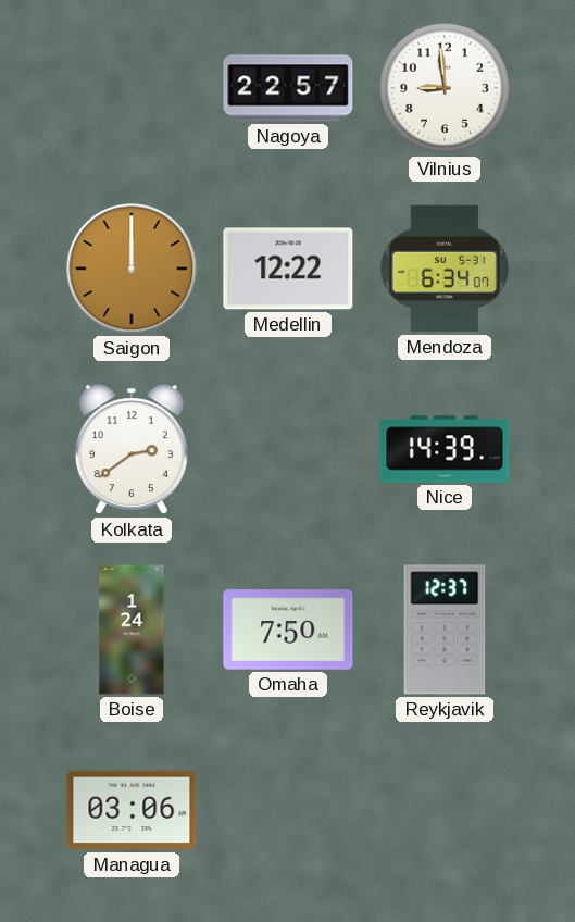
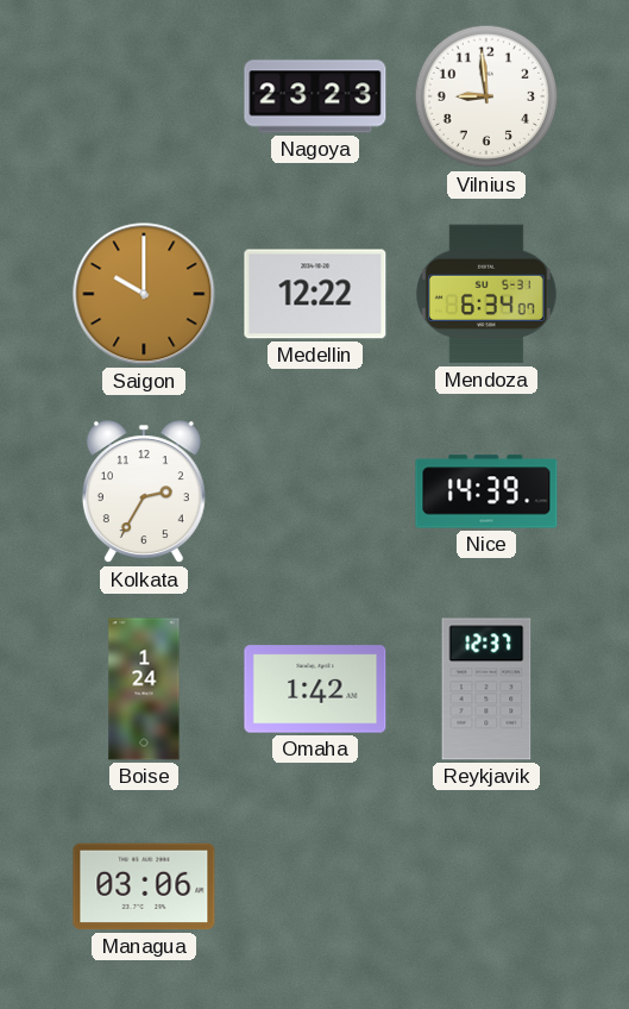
Nagoya: 22:57 -> 23:23
Saigon: 12:00 -> 10:00
Kolkata: 2:39 -> 2:35
Omaha: 7:50 -> 1:42
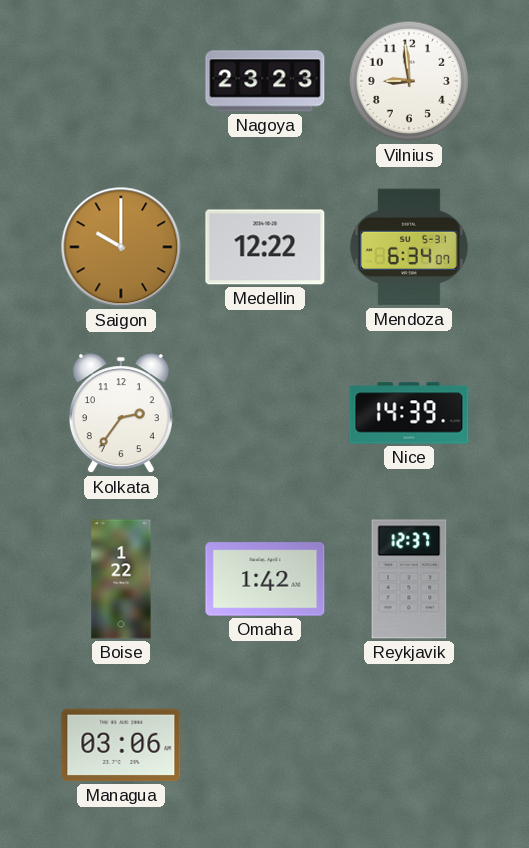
Kolkata: 2:35 -> 2:36
Boise: 1:24 -> 1:22
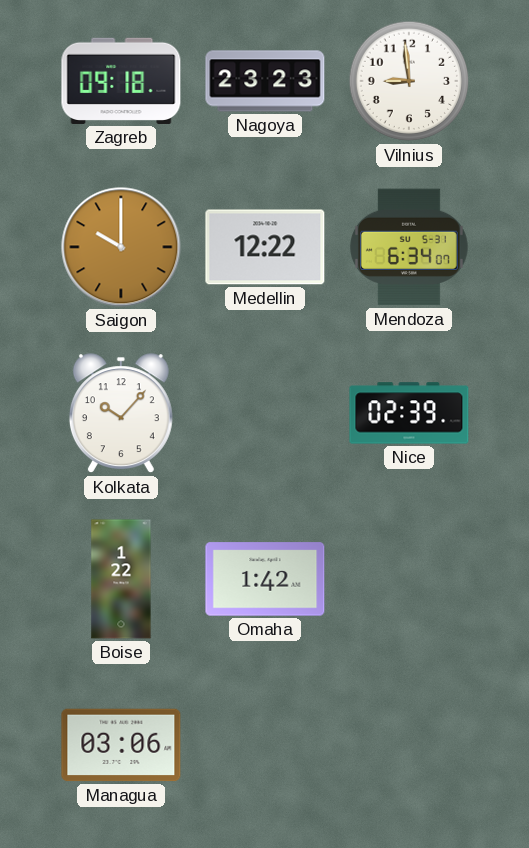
Zagreb: none -> 09:18
Kolkata: 2:36 -> 10:07
Nice: 14:39 -> 02:39
Reykjavik: 12:37 -> none
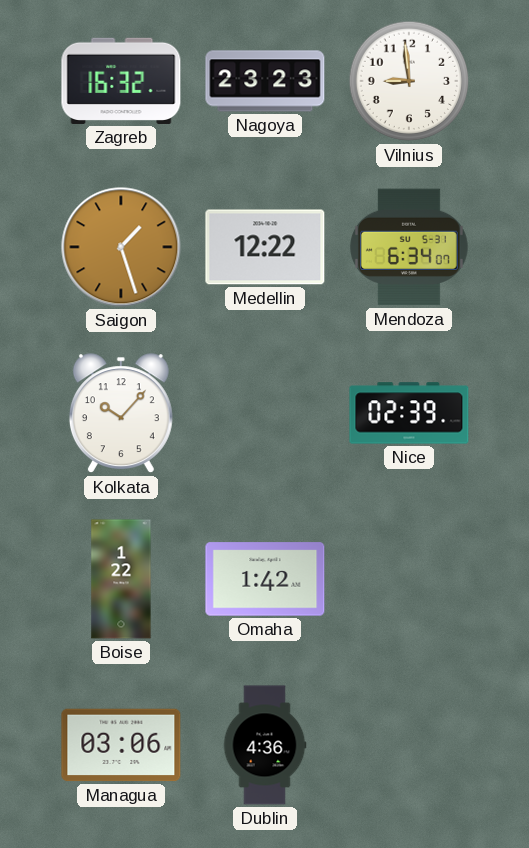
Zagreb: 09:18 -> 16:32
Saigon: 10:00 -> 1:27
Dublin: none -> 4:36
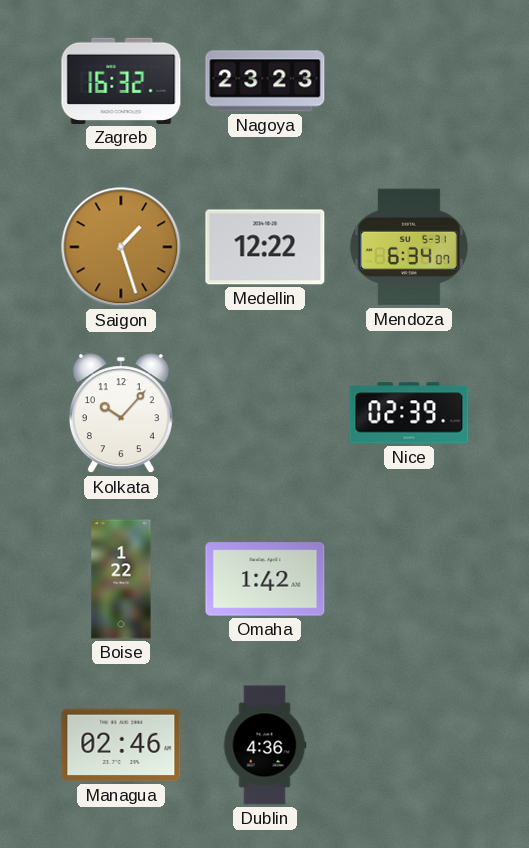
Vilnius: 8:59 -> none
Managua: 03:06 -> 02:46
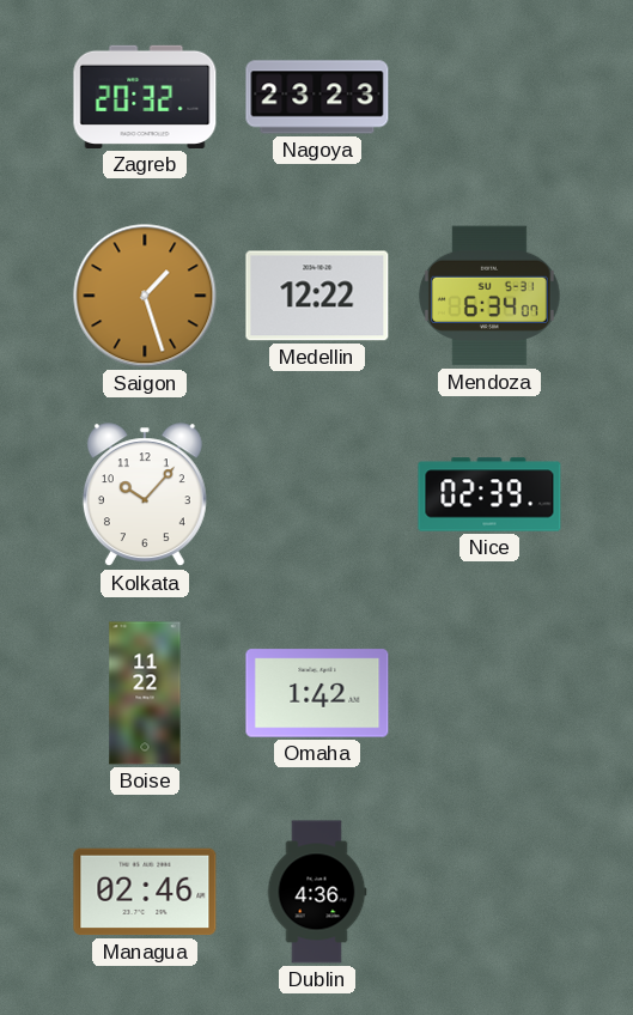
Zagreb: 16:32 -> 20:32
Boise: 1:22 -> 11:22
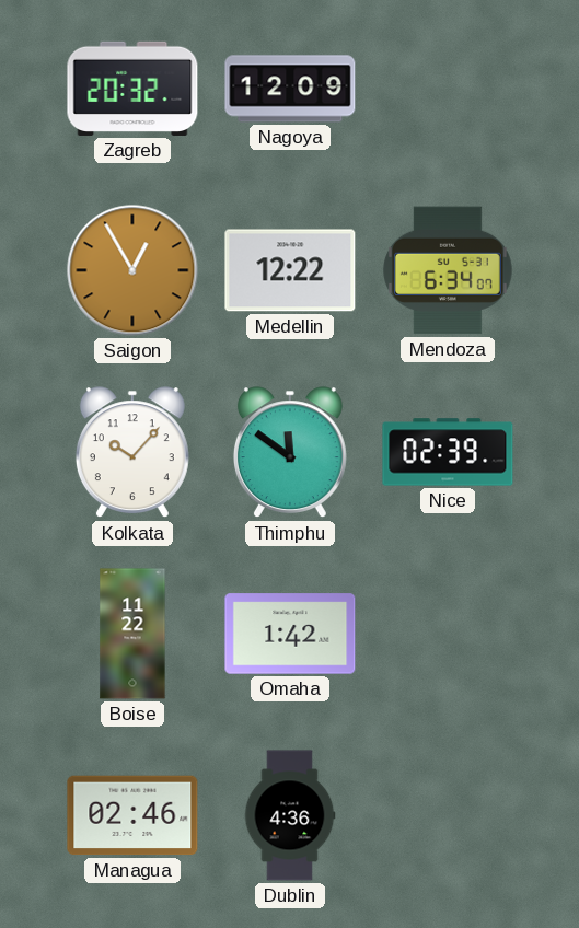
Nagoya: 23:23 -> 12:09
Saigon: 1:27 -> 12:55
Thimphu: none -> 11:51
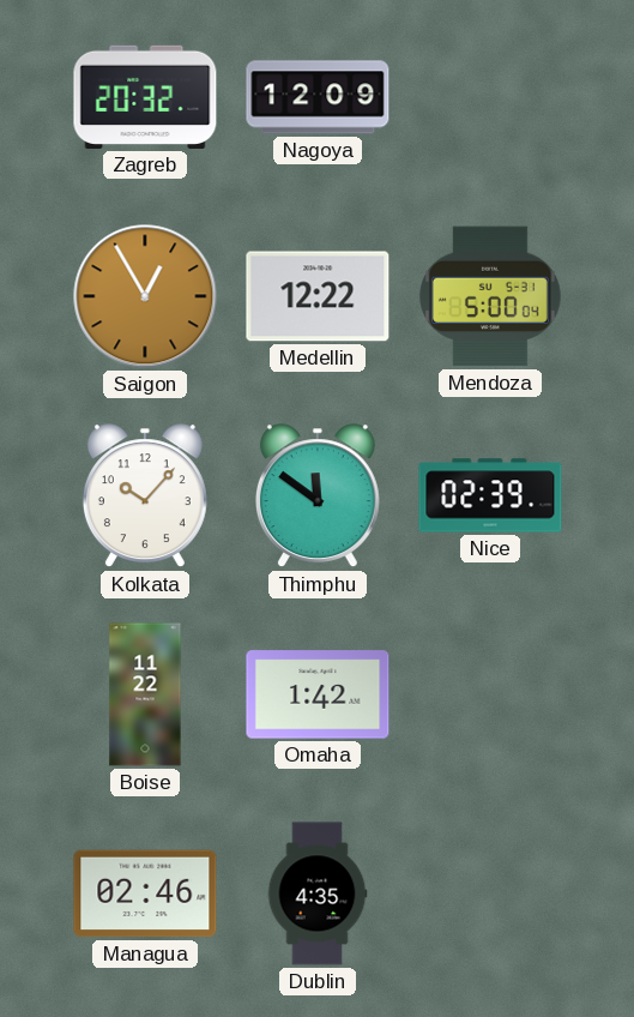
Mendoza: 6:34 -> 5:00
Dublin: 4:36 -> 4:35
